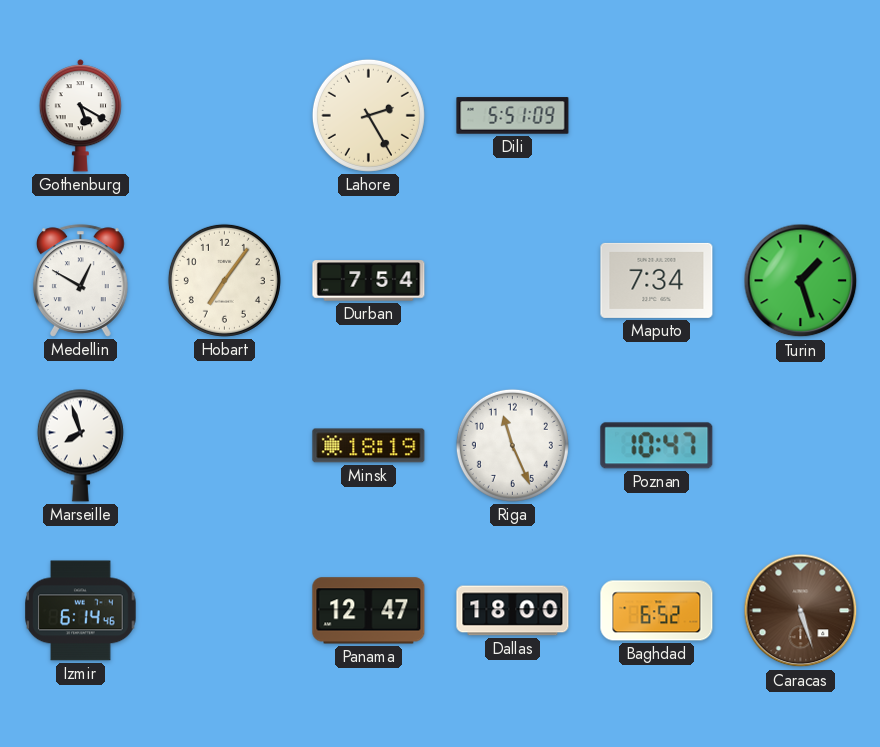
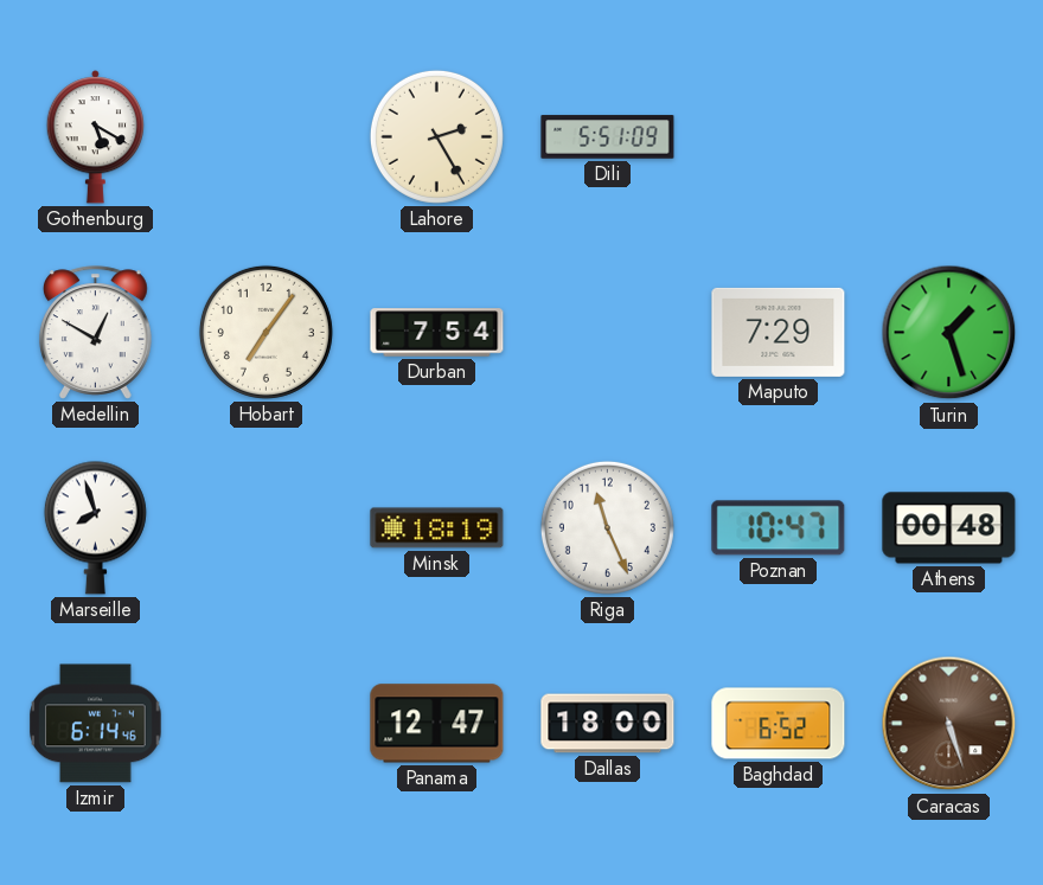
Maputo: 7:34 -> 7:29
Athens: none -> 00:48
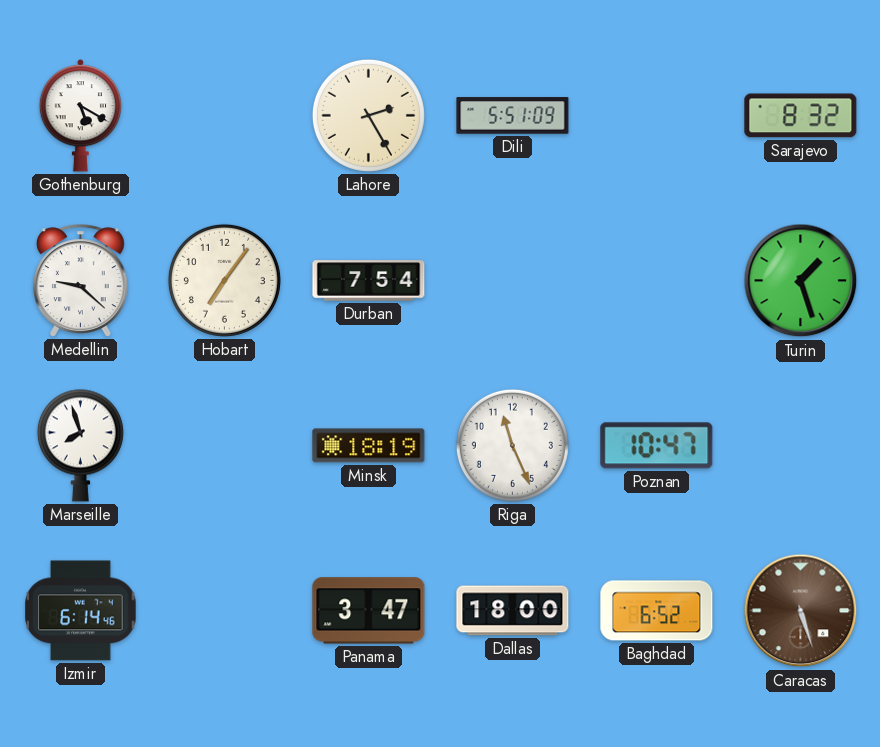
Sarajevo: none -> 8:32
Medellin: 12:50 -> 9:22
Maputo: 7:29 -> none
Athens: 00:48 -> none
Panama: 12:47 -> 3:47
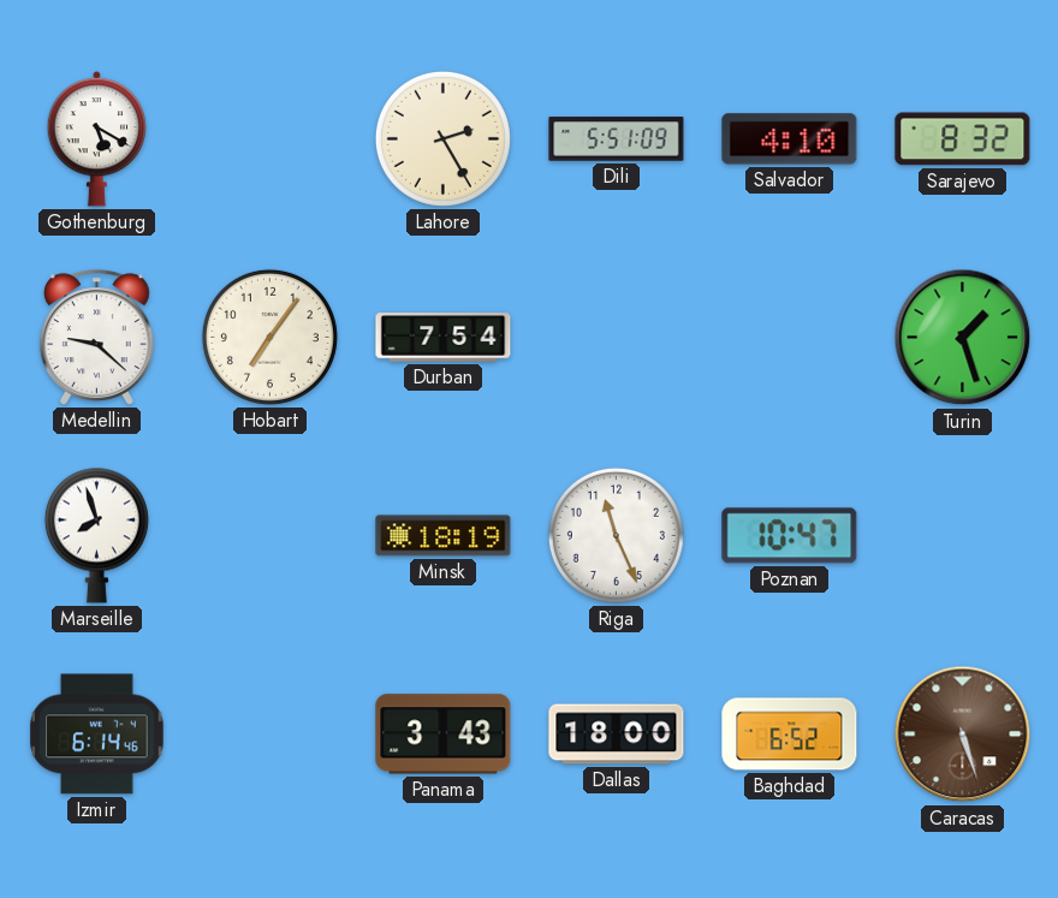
Salvador: none -> 4:10
Panama: 3:47 -> 3:43
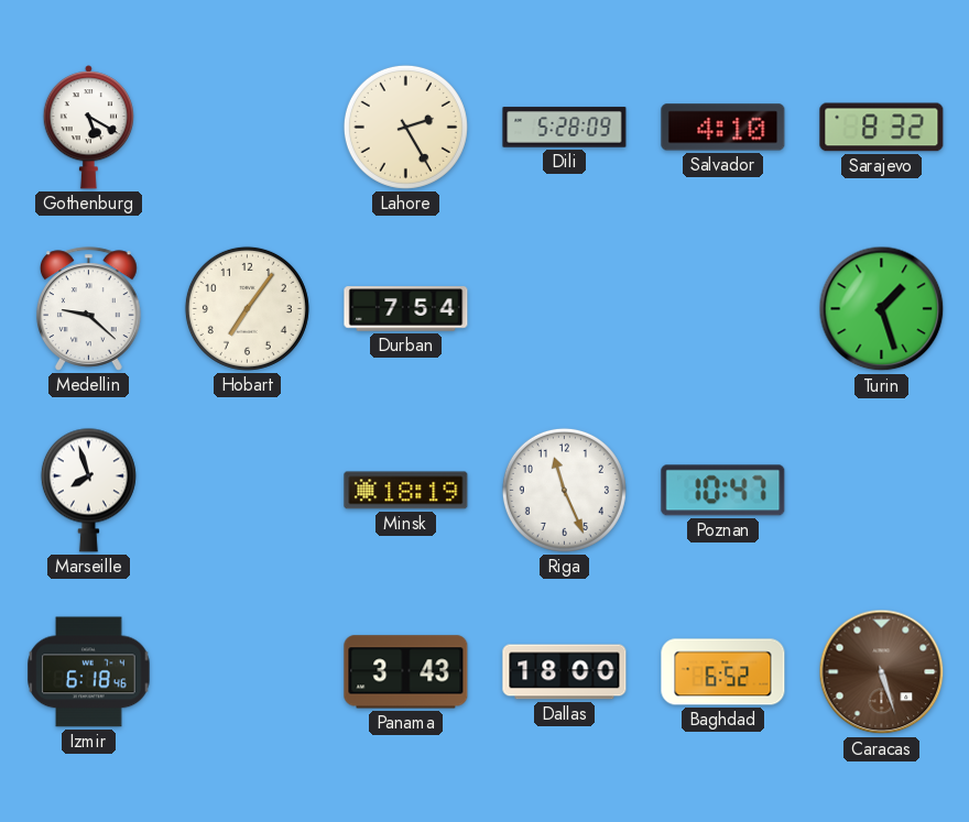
Dili: 5:51 -> 5:28
Izmir: 6:14 -> 6:18
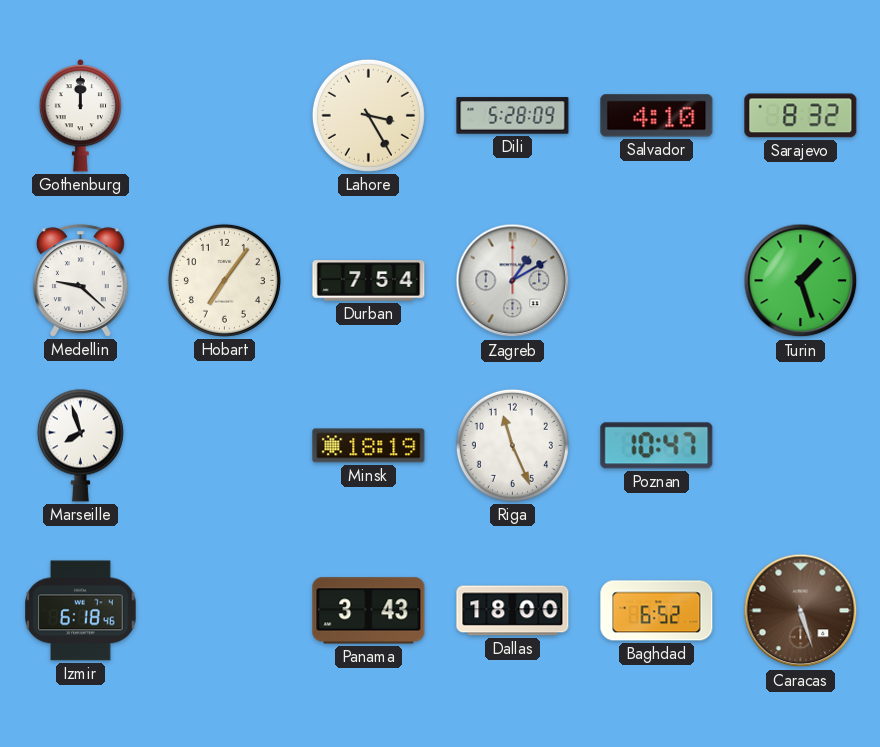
Gothenburg: 5:20 -> 12:00
Lahore: 2:25 -> 3:25
Zagreb: none -> 1:10
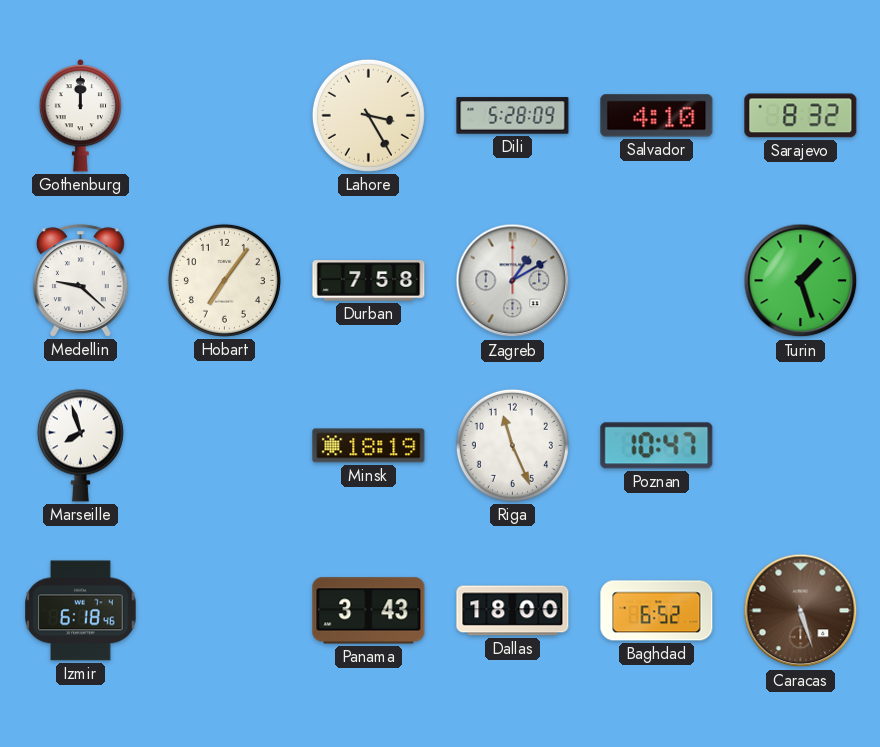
Durban: 7:54 -> 7:58
